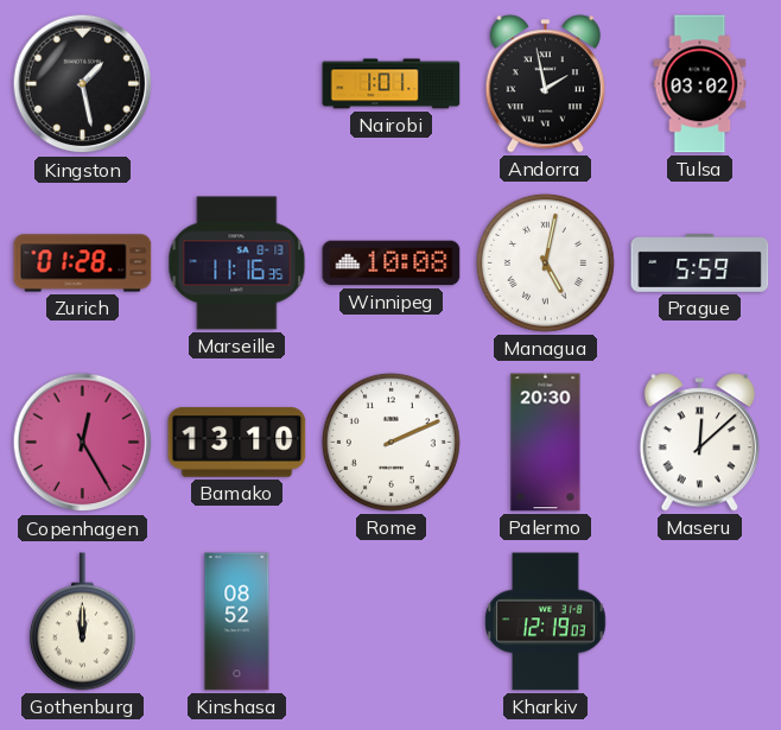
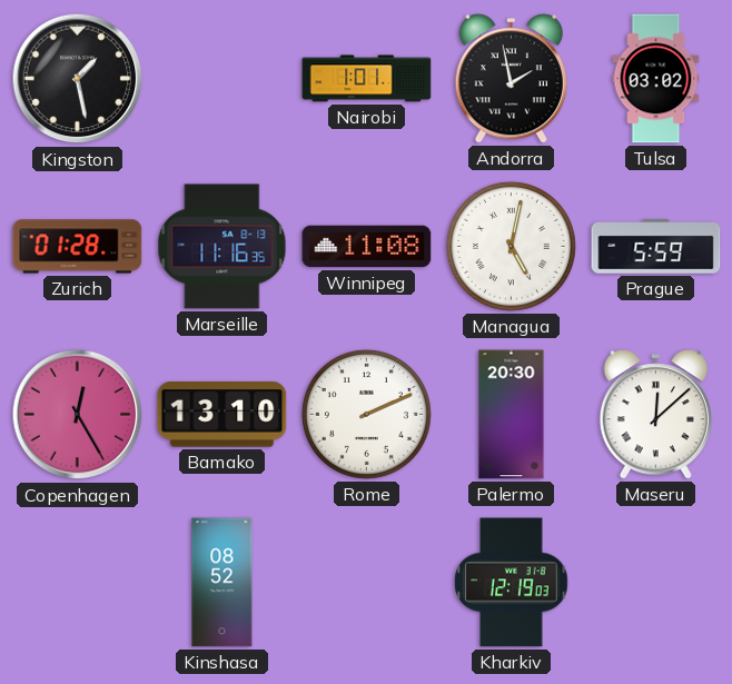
Winnipeg: 10:08 -> 11:08
Gothenburg: 12:00 -> none
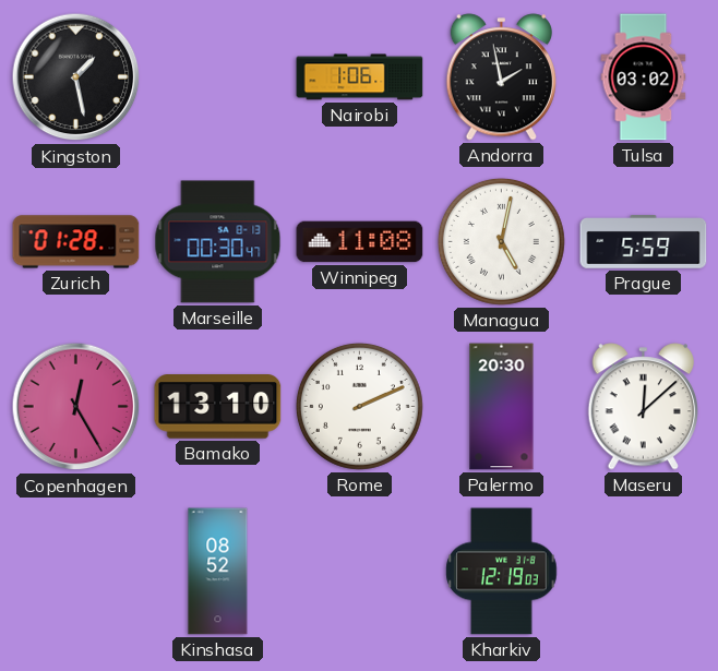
Nairobi: 1:01 -> 1:06
Marseille: 11:16 -> 00:30
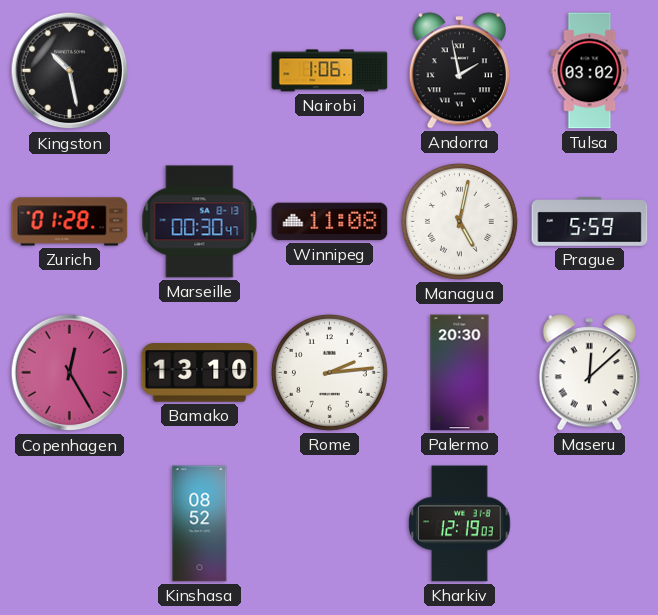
Kingston: 1:28 -> 10:28
Rome: 2:11 -> 2:14
